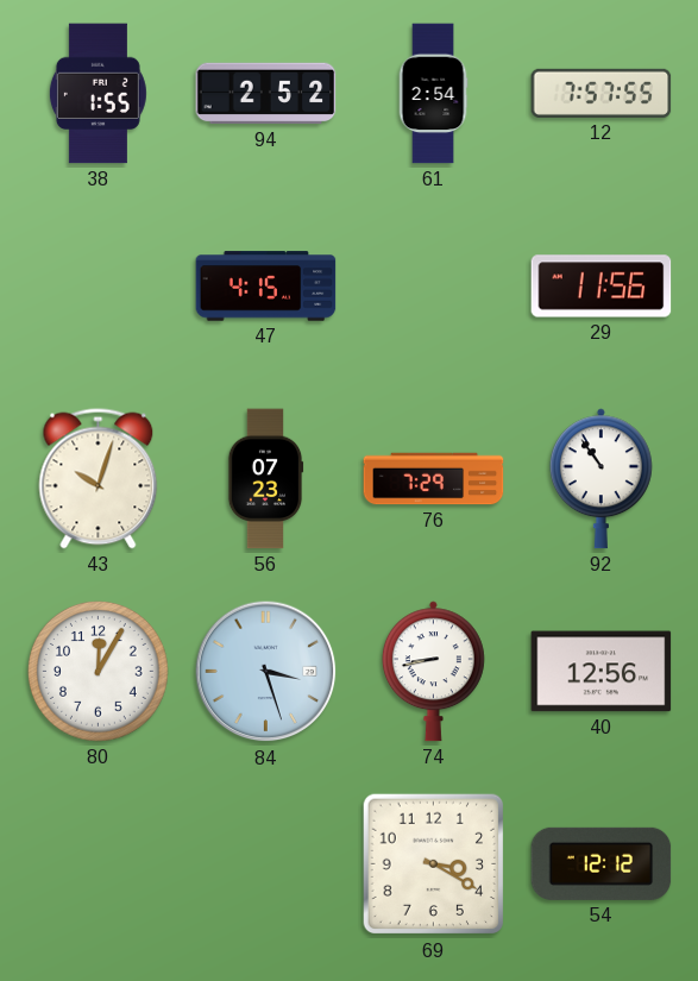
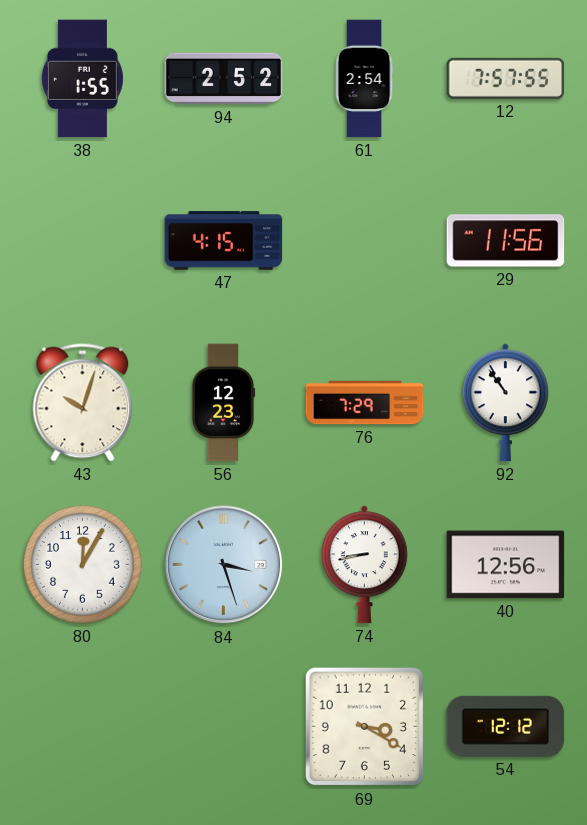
56: 07:23 -> 12:23
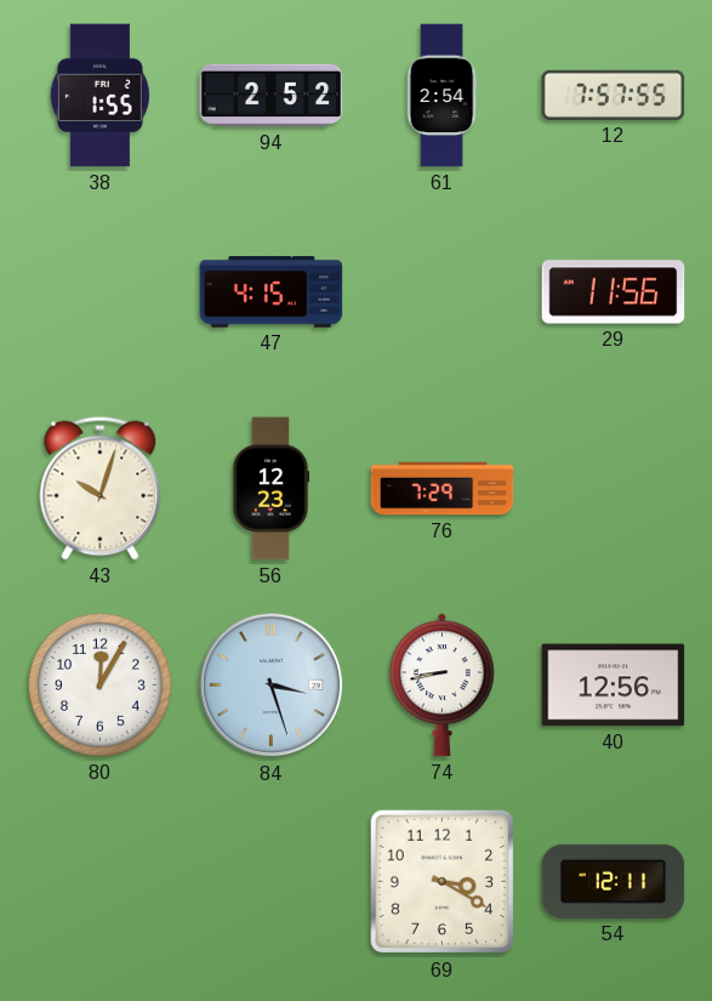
92: 10:54 -> none
54: 12:12 -> 12:11
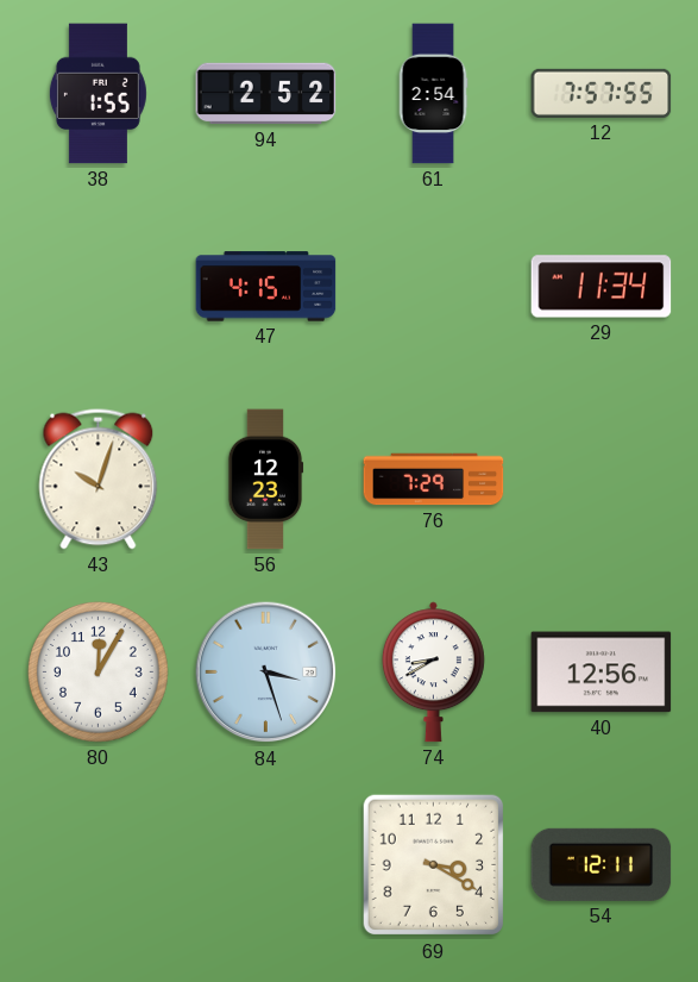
29: 11:56 -> 11:34
74: 8:43 -> 8:40
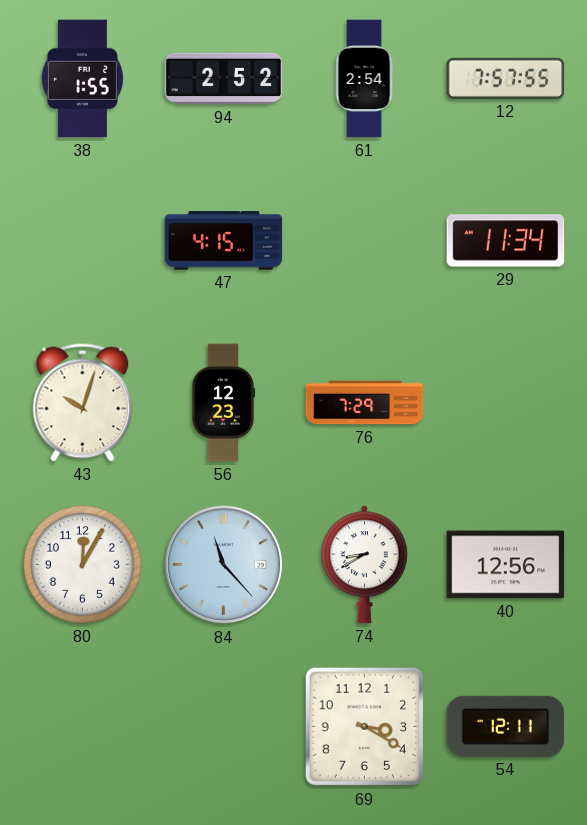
84: 3:27 -> 11:23
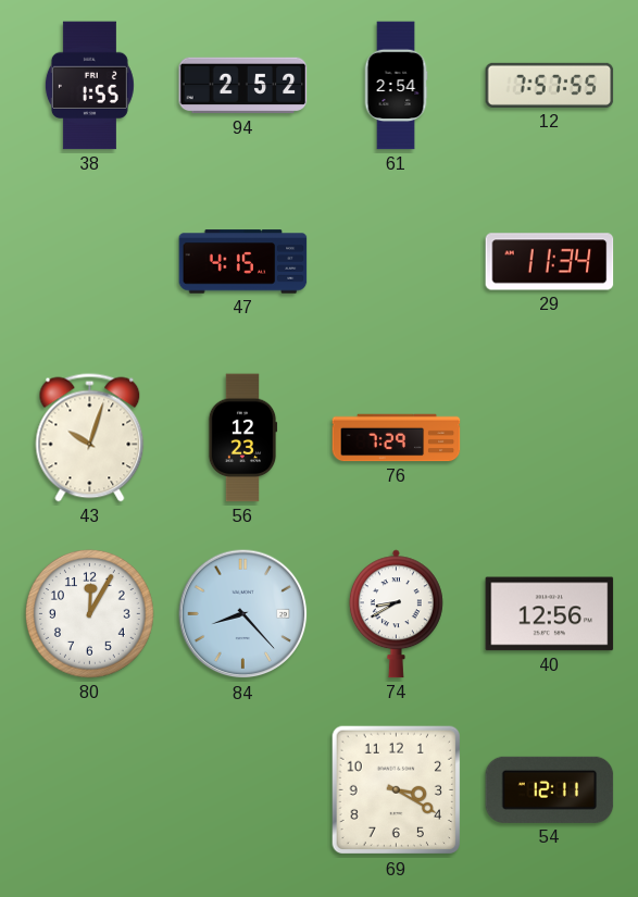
84: 11:23 -> 8:23
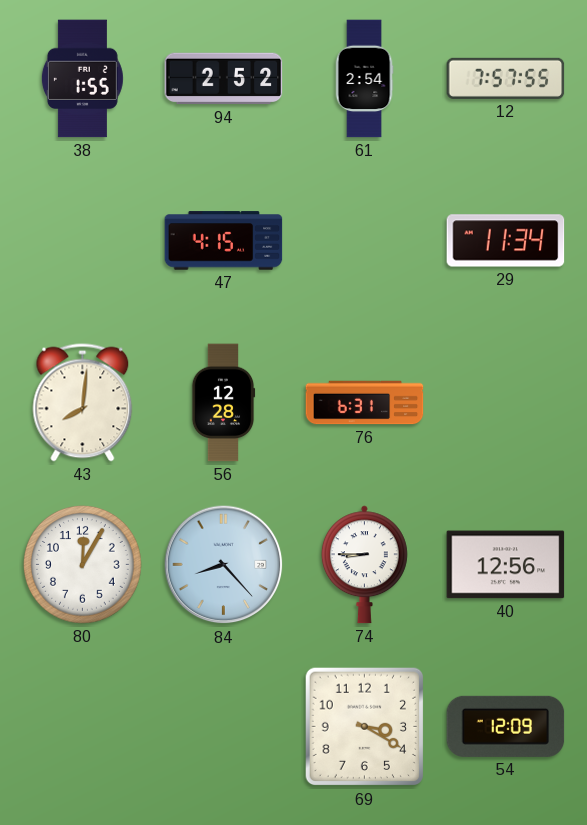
43: 10:03 -> 8:01
56: 12:23 -> 12:28
76: 7:29 -> 6:31
74: 8:40 -> 8:45
54: 12:11 -> 12:09
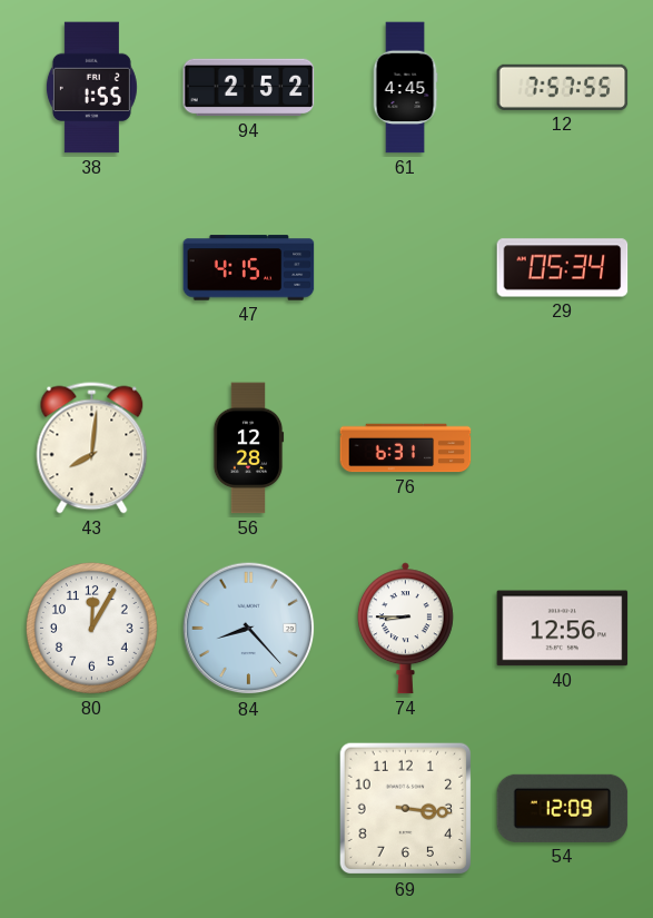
61: 2:54 -> 4:45
29: 11:34 -> 05:34
69: 3:20 -> 3:16
